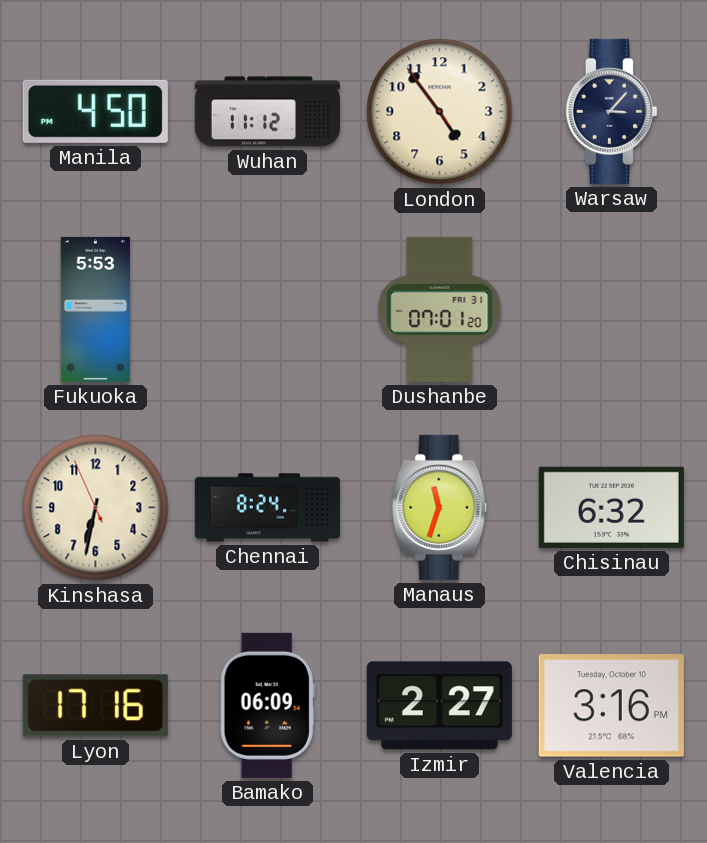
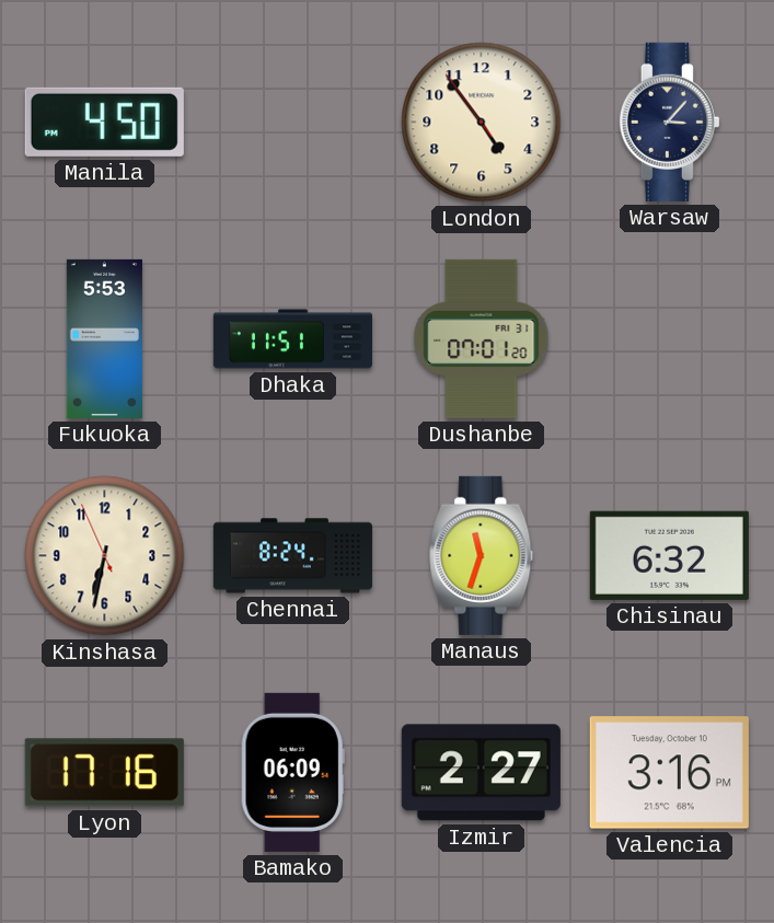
Wuhan: 11:12 -> none
Dhaka: none -> 11:51
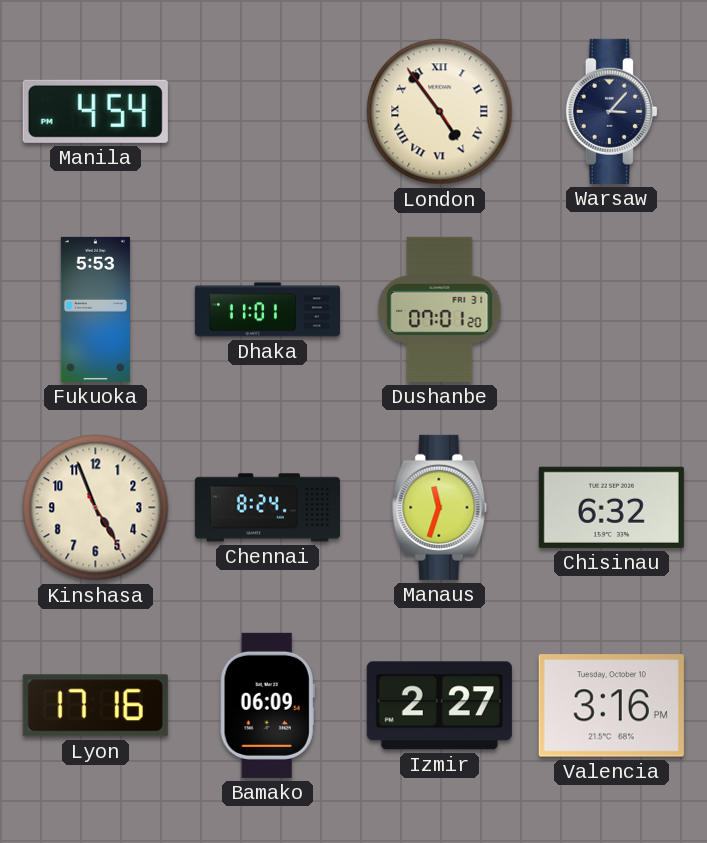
Manila: 4:50 -> 4:54
London numerals: Arabic -> Roman
Dhaka: 11:51 -> 11:01
Kinshasa: 6:31 -> 4:56
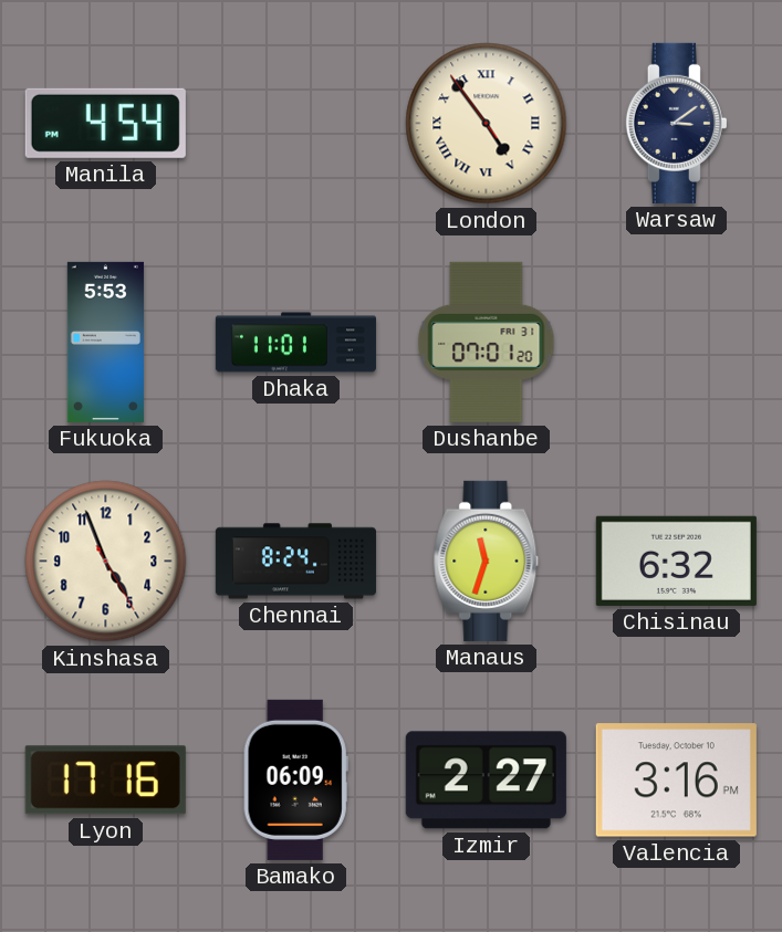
Warsaw: 3:07 -> 3:09
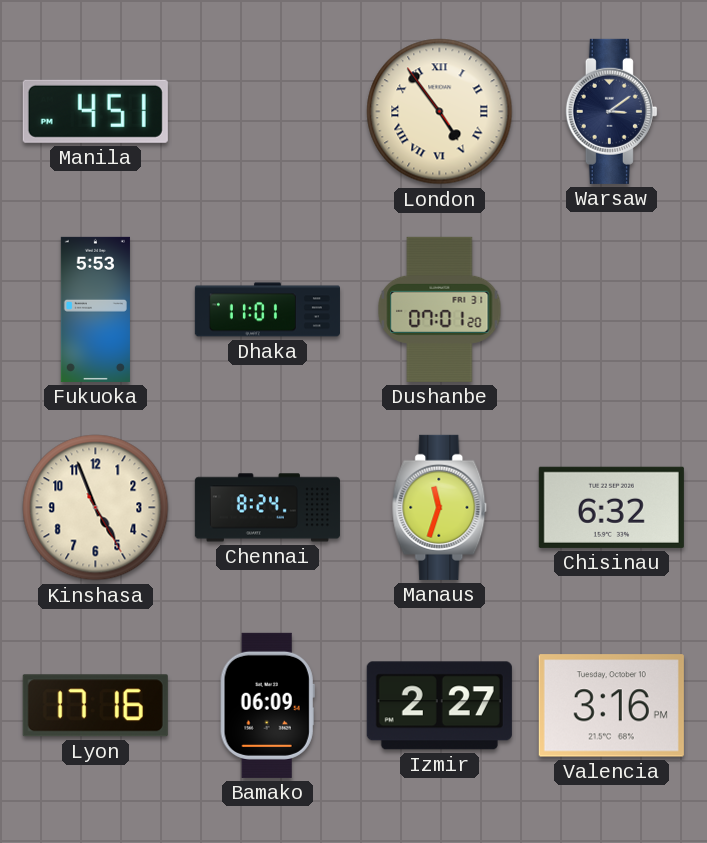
Manila: 4:54 -> 4:51
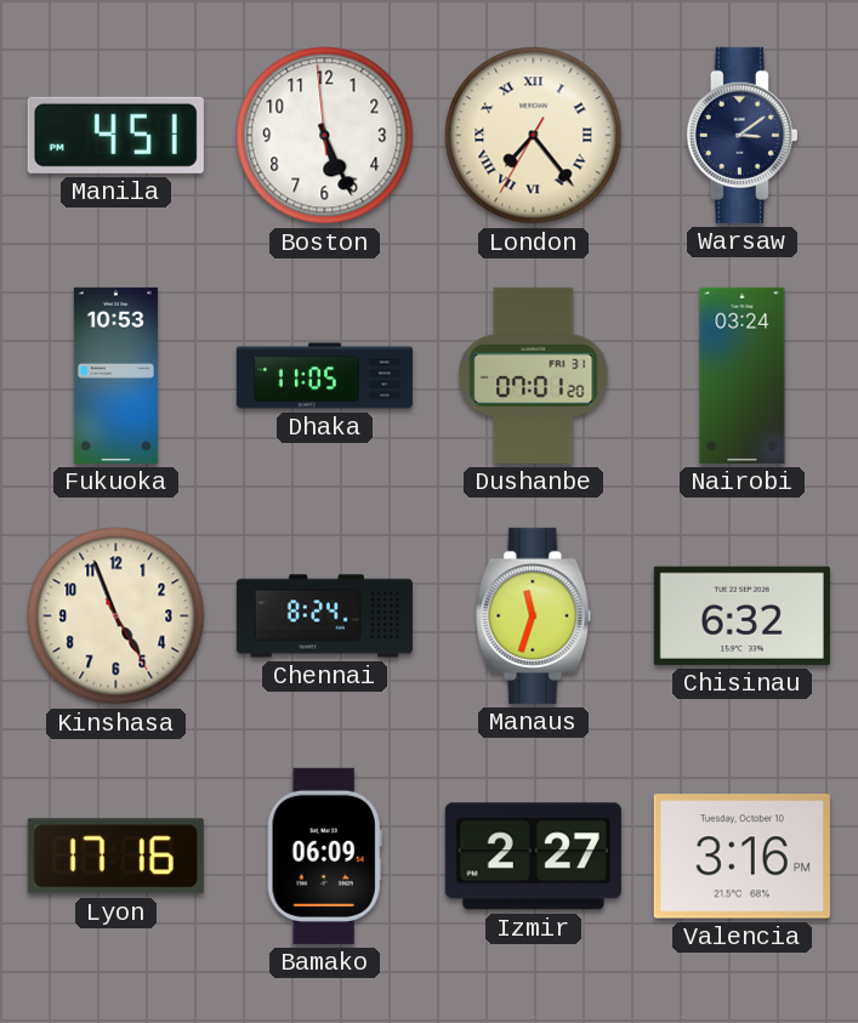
Boston: none -> 5:25
London: 4:53 -> 7:23
Fukuoka: 5:53 -> 10:53
Dhaka: 11:01 -> 11:05
Nairobi: none -> 03:24
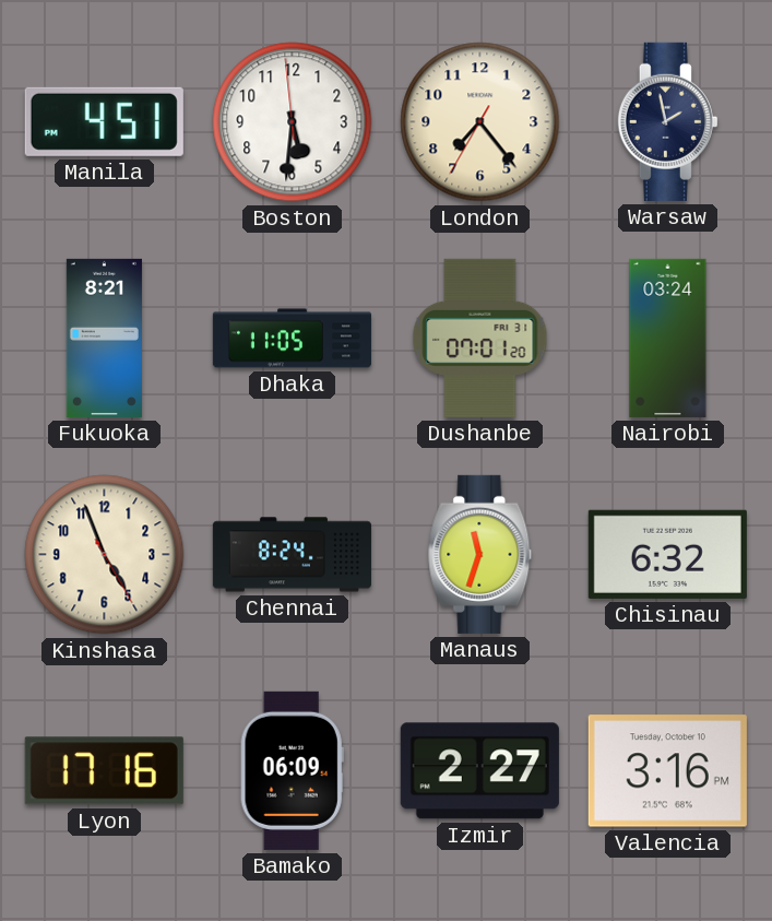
Boston: 5:25 -> 5:30
London numerals: Roman -> Arabic
Warsaw: 3:09 -> 1:58
Fukuoka: 10:53 -> 8:21
